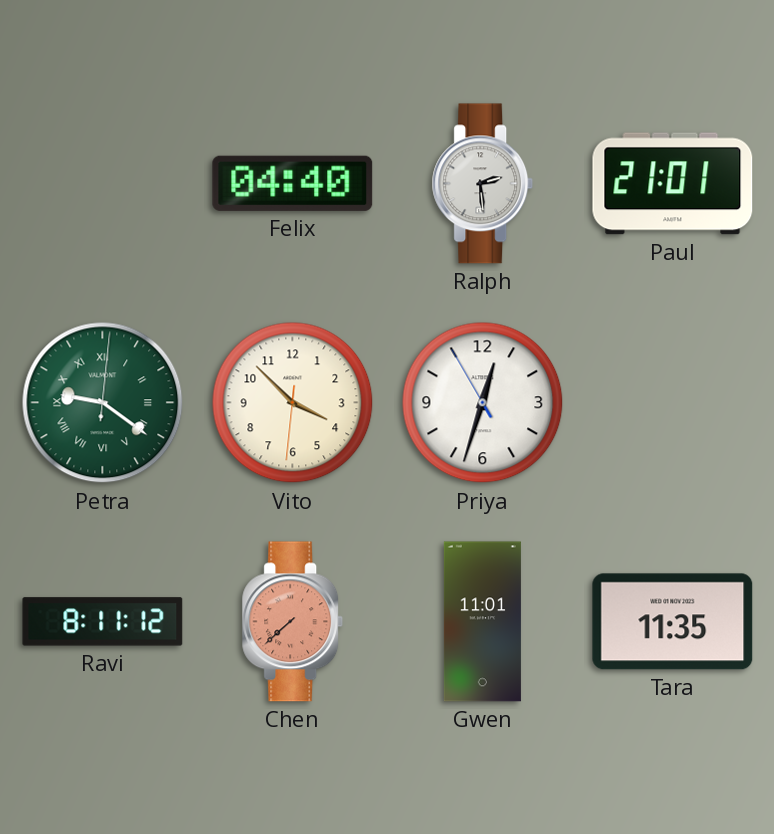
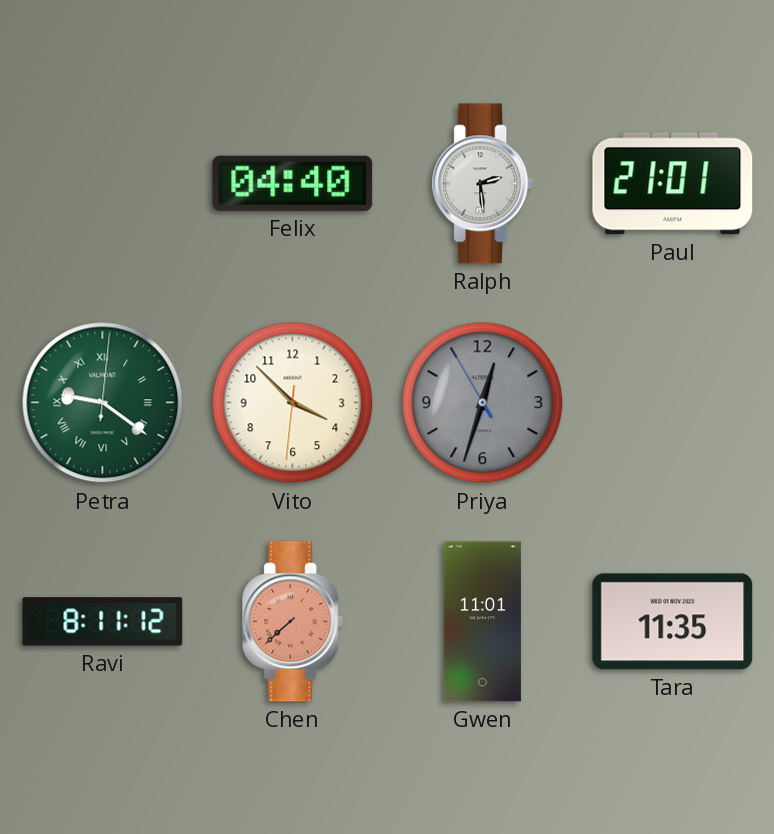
Priya dial: white -> grey
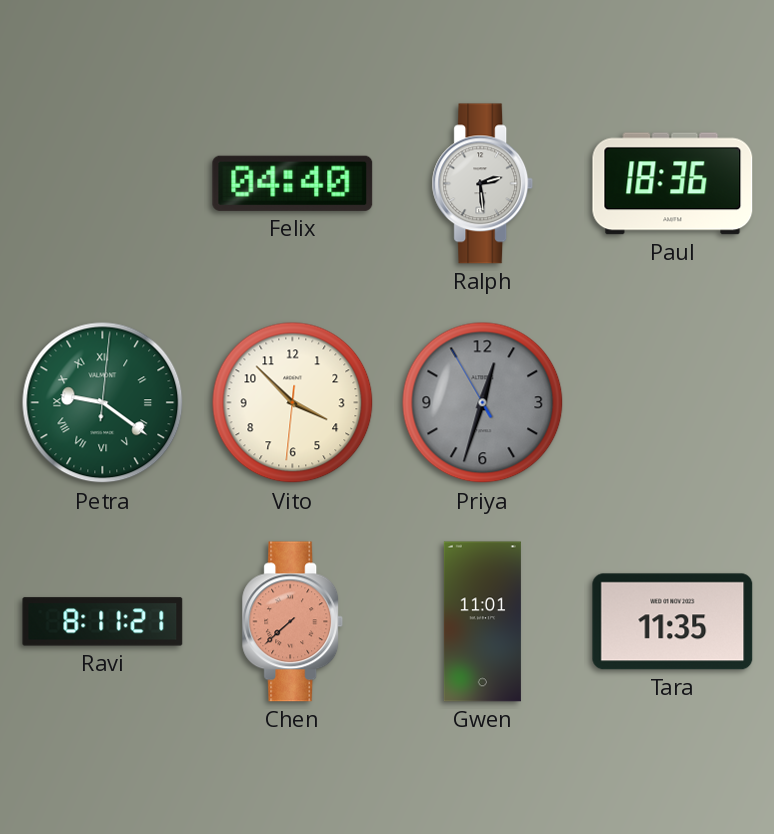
Paul: 21:01 -> 18:36
Ravi: 8:11:12 -> 8:11:21
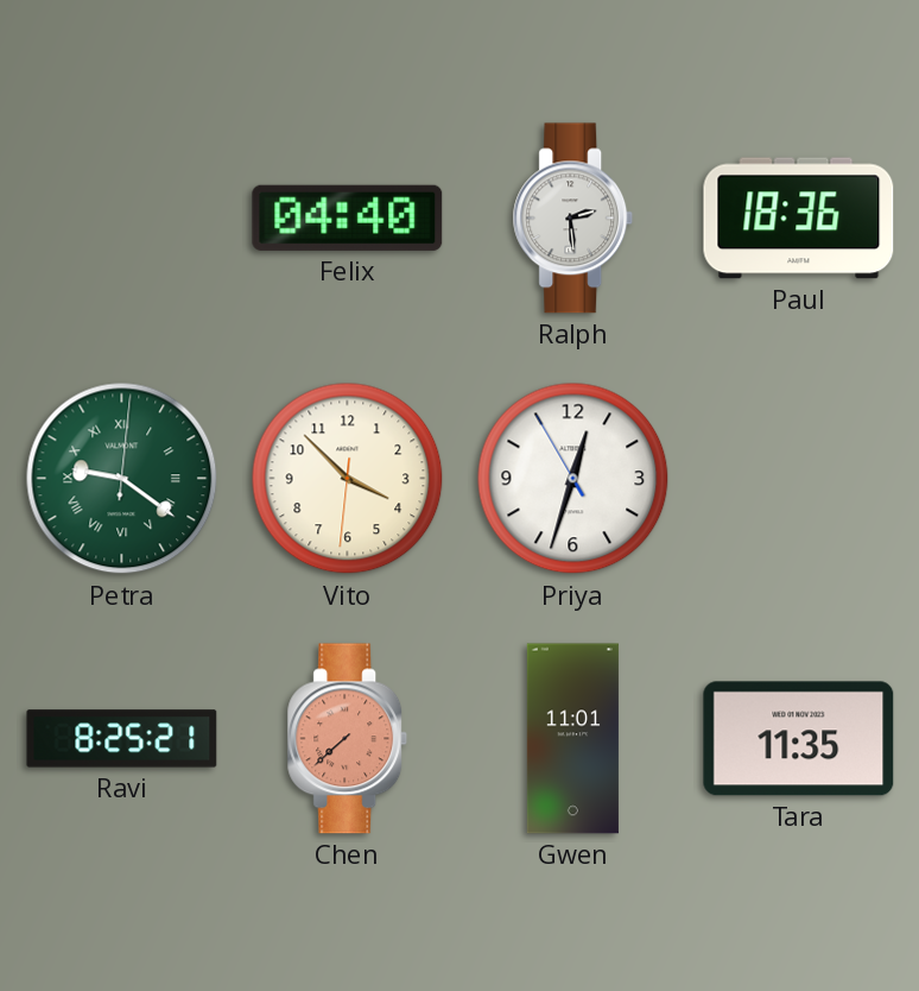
Priya dial: grey -> white
Ravi: 8:11 -> 8:25
